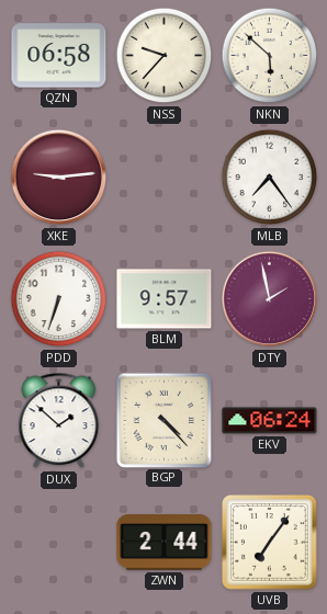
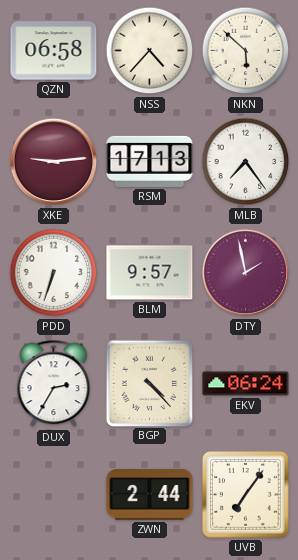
NSS: 9:37 -> 4:37
RSM: none -> 17:13
DUX: 1:52 -> 2:35
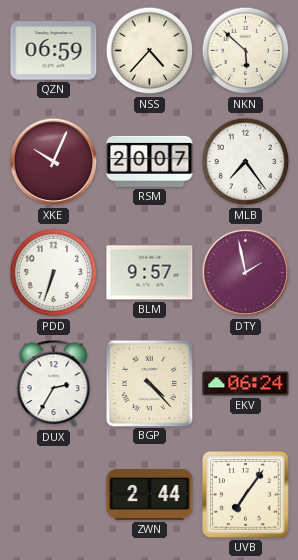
QZN: 06:58 -> 06:59
XKE: 9:14 -> 10:04
RSM: 17:13 -> 20:07
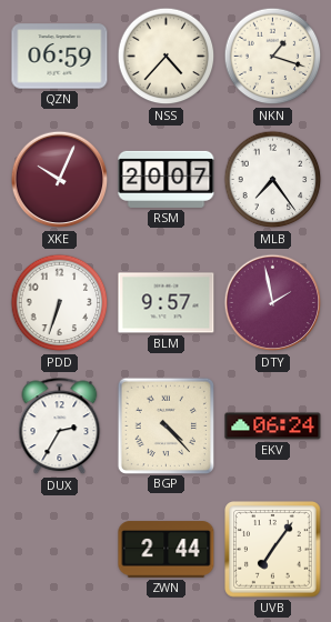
NKN: 5:52 -> 1:18
